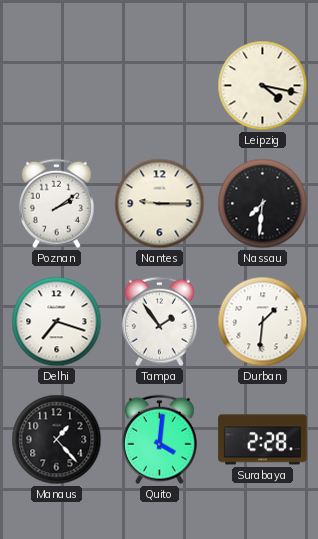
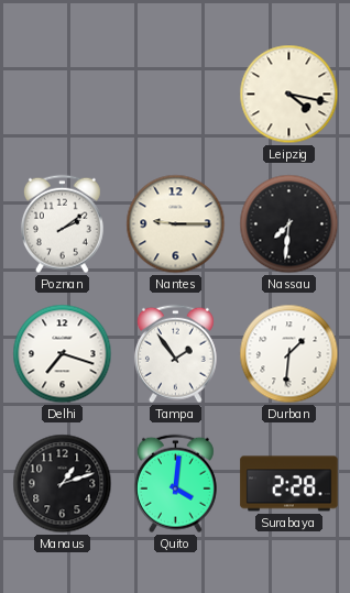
Manaus: 1:23 -> 1:12
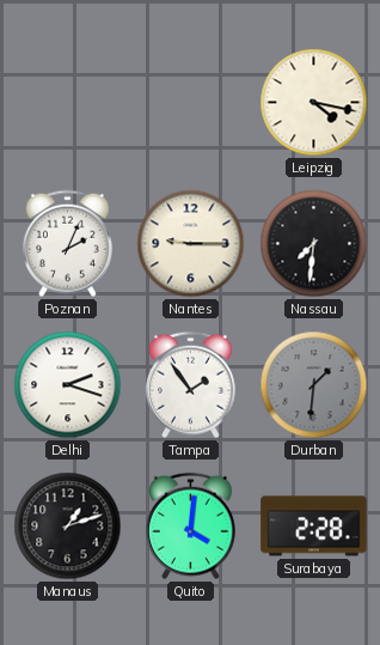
Poznan: 2:09 -> 2:04
Delhi: 7:18 -> 2:18
Durban dial: white -> grey
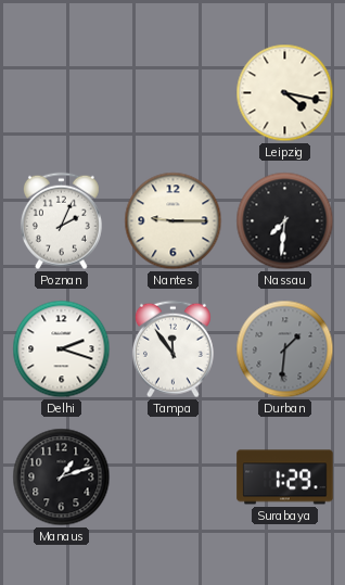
Tampa: 1:54 -> 11:54
Quito: 4:01 -> none
Surabaya: 2:28 -> 1:29
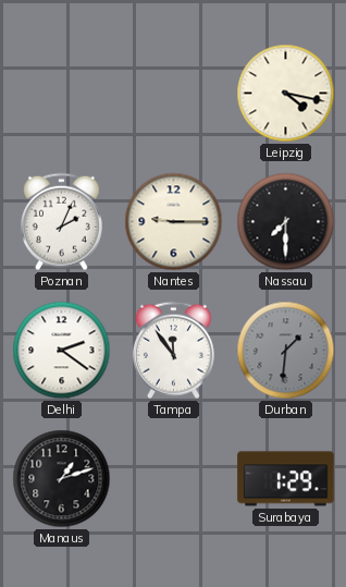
Nassau: 7:31 -> 7:30
Delhi: 2:18 -> 2:21
